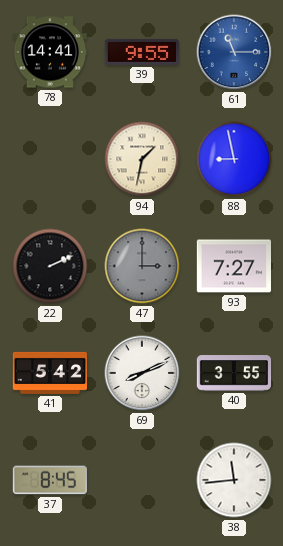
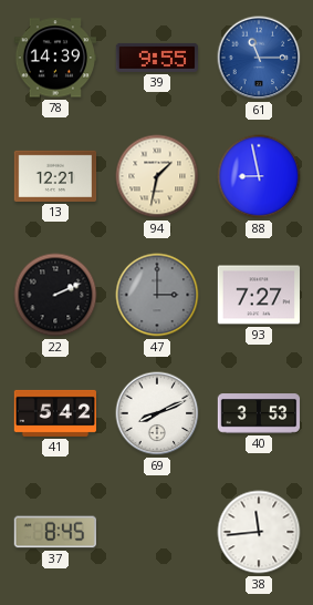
78: 14:41 -> 14:39
13: none -> 12:21
40: 3:55 -> 3:53
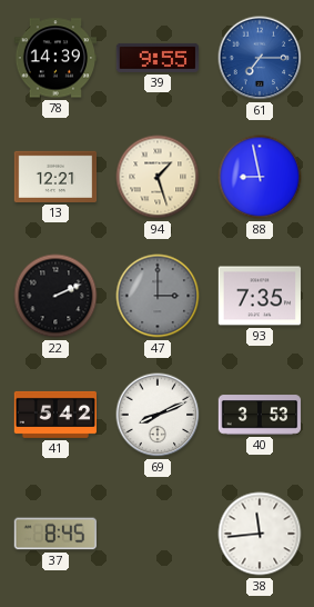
61: 11:15 -> 7:15
94: 1:32 -> 1:27
93: 7:27 -> 7:35
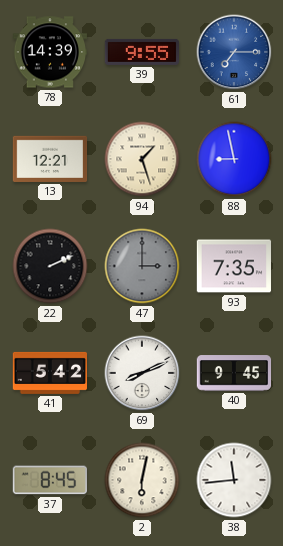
40: 3:53 -> 9:45
2: none -> 6:02
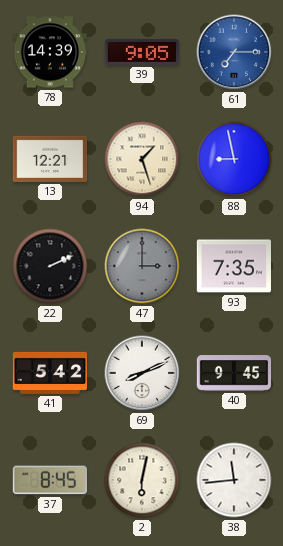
39: 9:55 -> 9:05
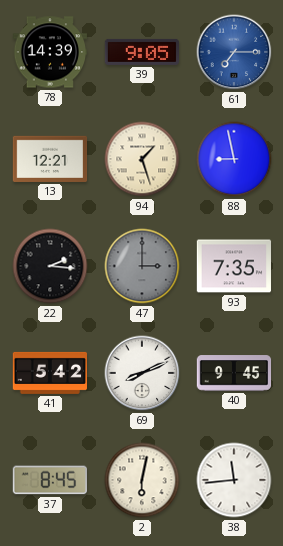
22: 2:11 -> 2:16
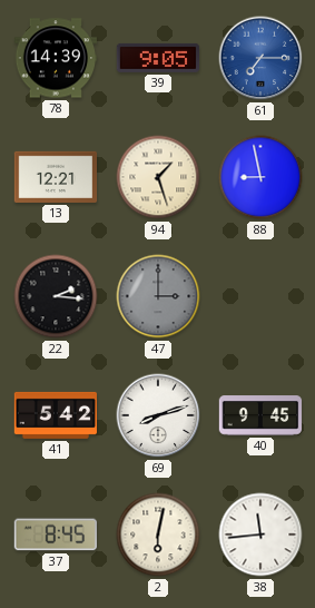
93: 7:35 -> none
69: 8:11 -> 8:12
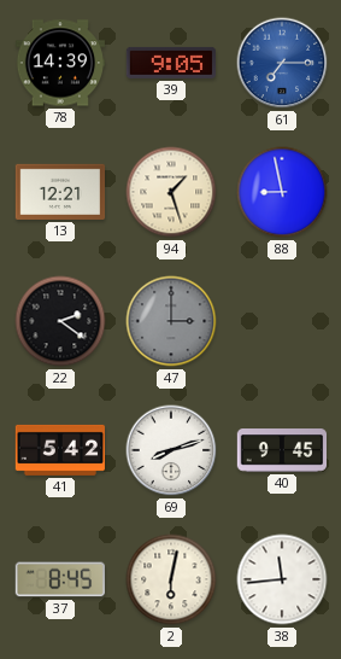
22: 2:16 -> 2:21
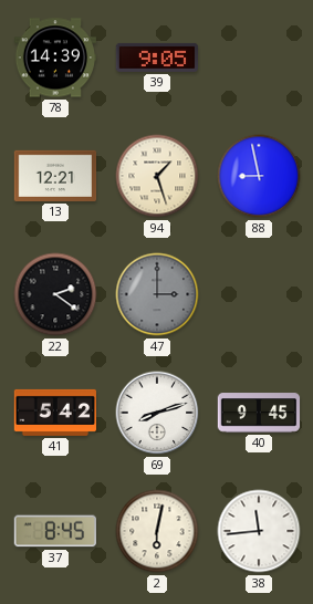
61: 7:15 -> none
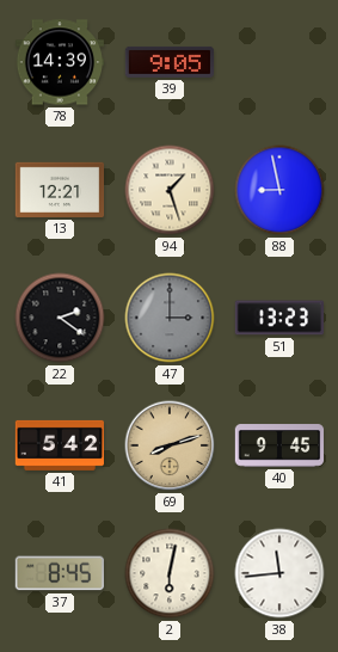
51: none -> 13:23
69 dial: white -> champagne
